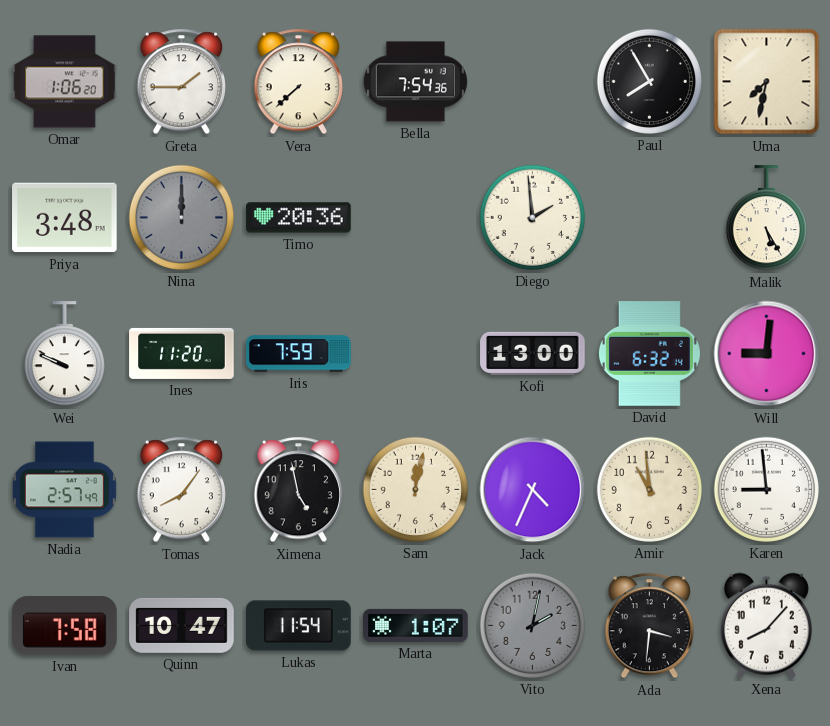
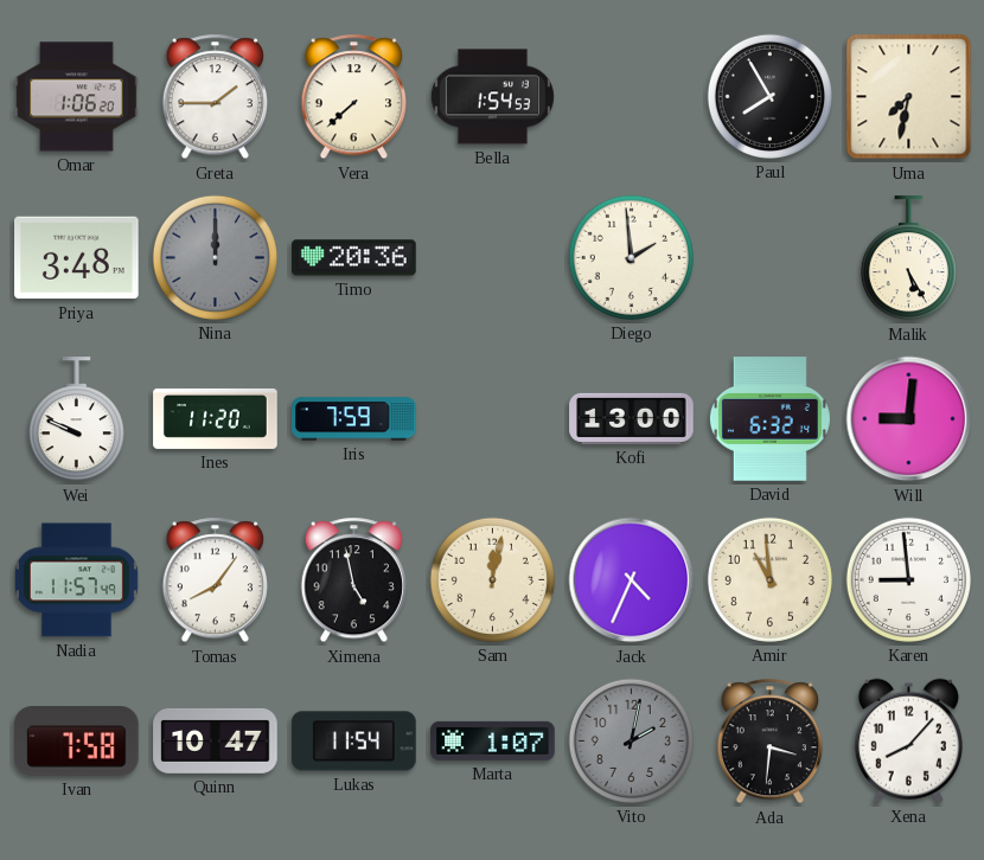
Bella: 7:54 -> 1:54
Nadia: 2:57 -> 11:57
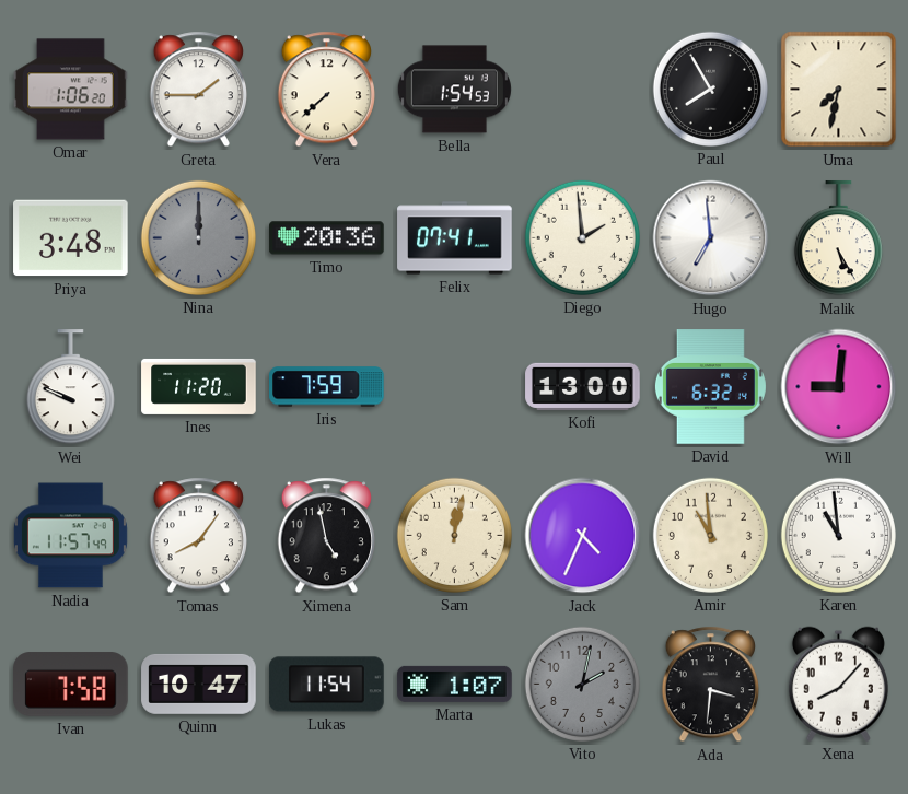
Felix: none -> 07:41
Hugo: none -> 6:59
Karen: 8:59 -> 10:59
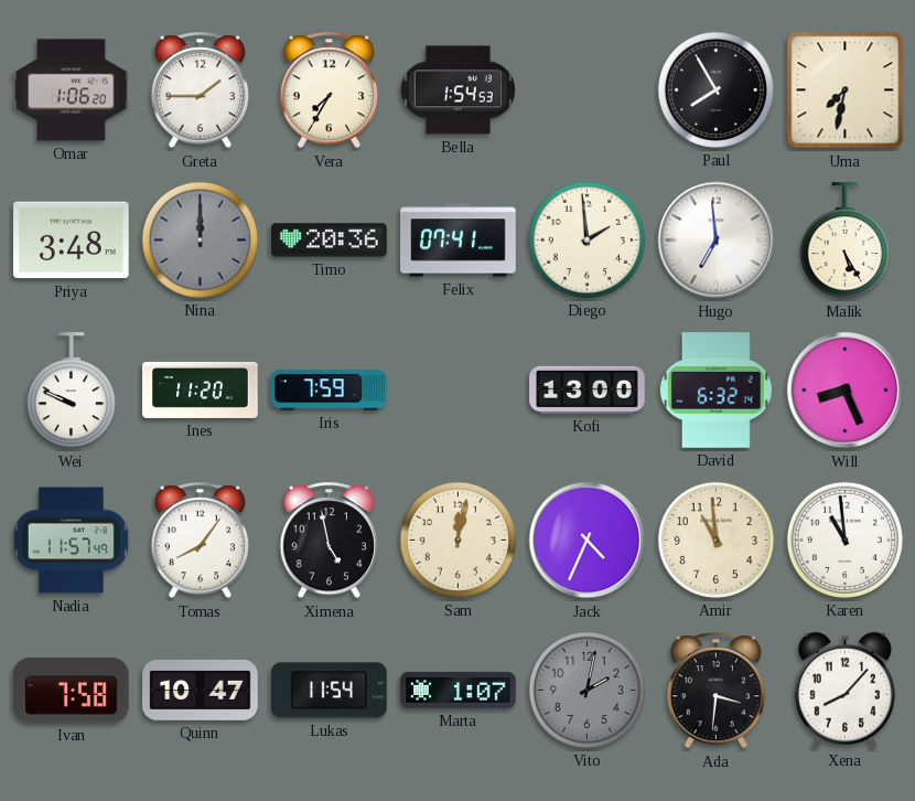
Vera: 7:38 -> 7:35
Will: 9:01 -> 8:26
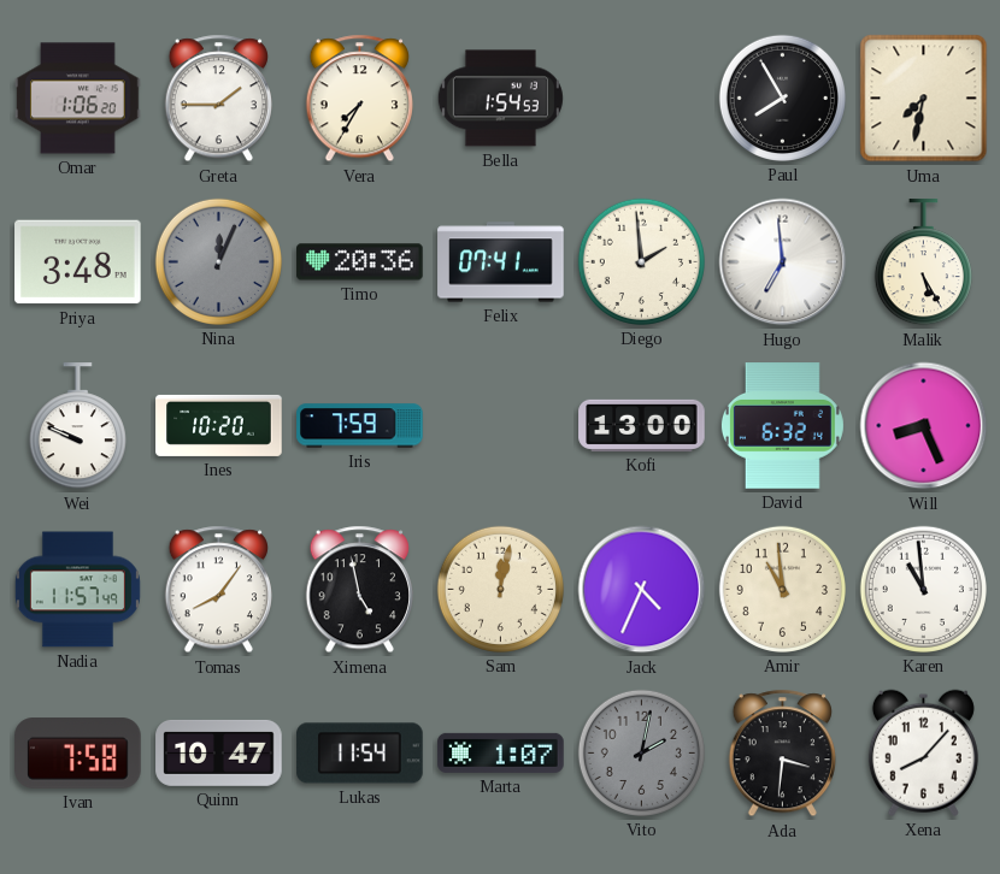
Nina: 12:00 -> 12:04
Ines: 11:20 -> 10:20
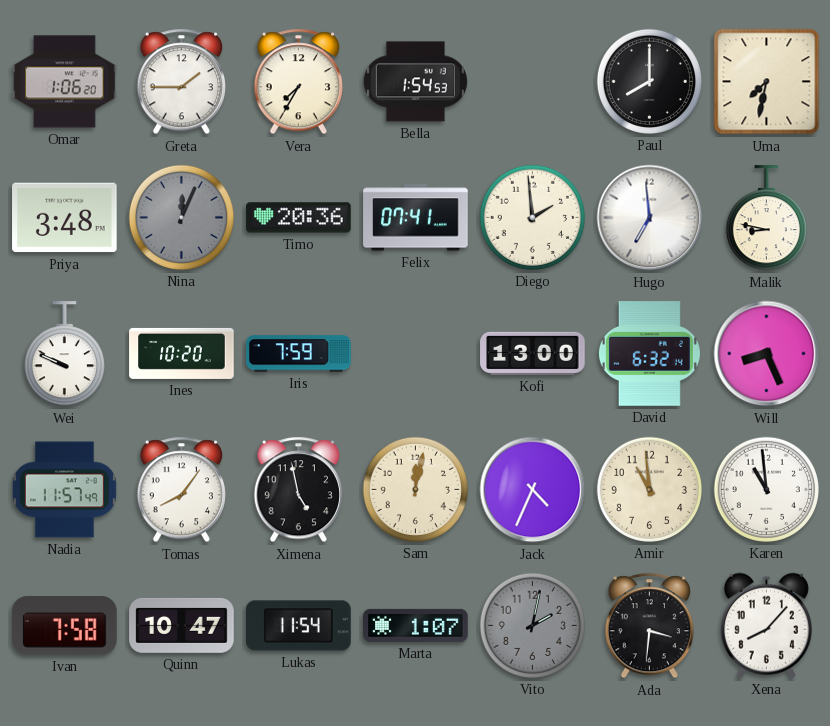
Paul: 7:55 -> 8:00
Malik: 5:25 -> 8:47
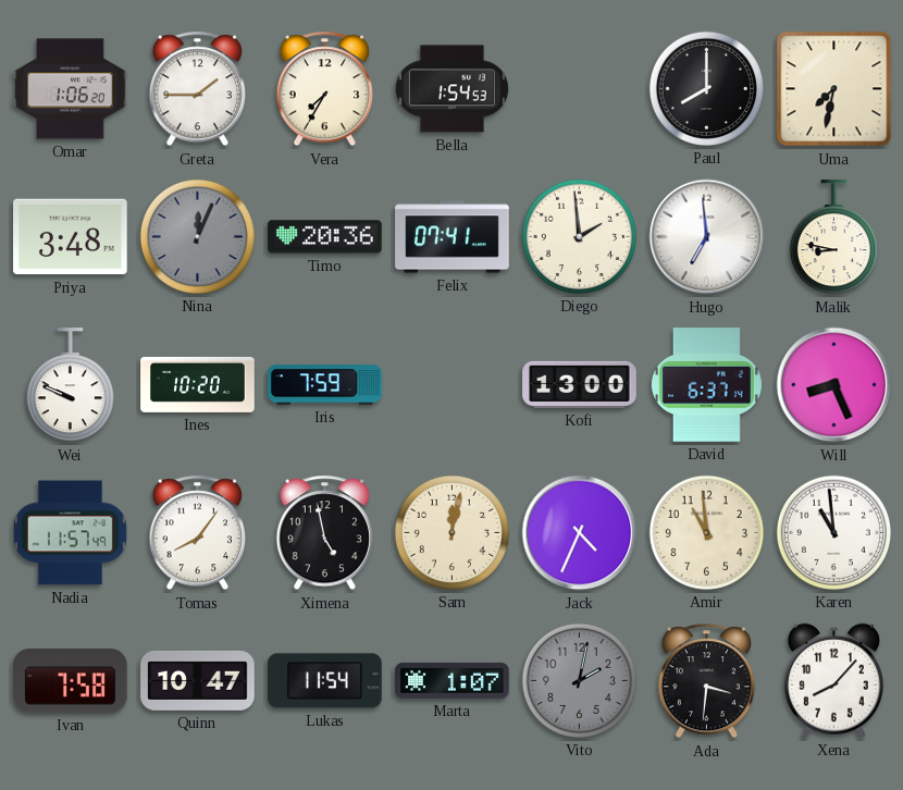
David: 6:32 -> 6:37
